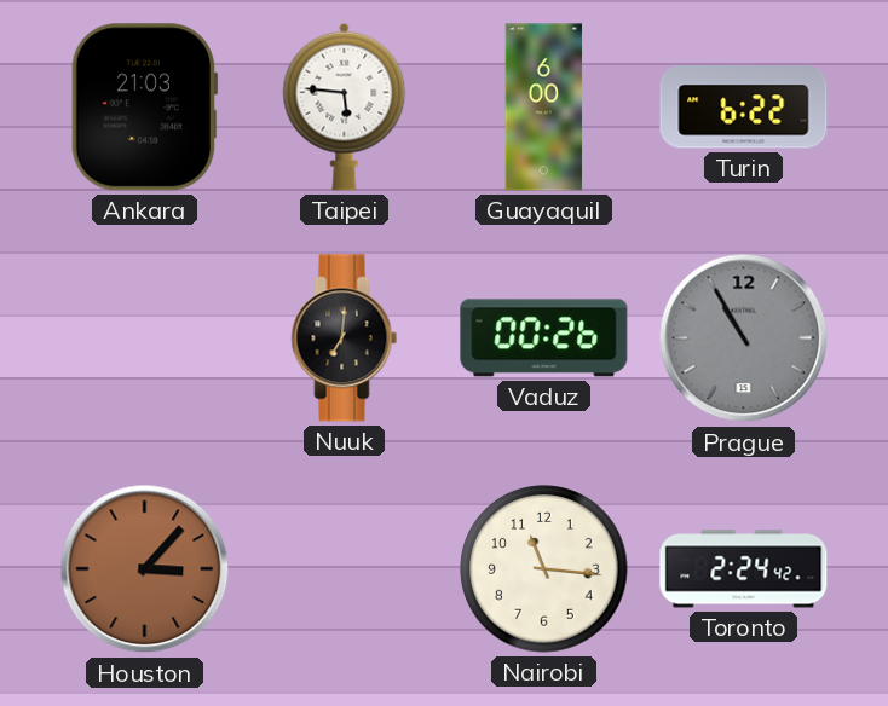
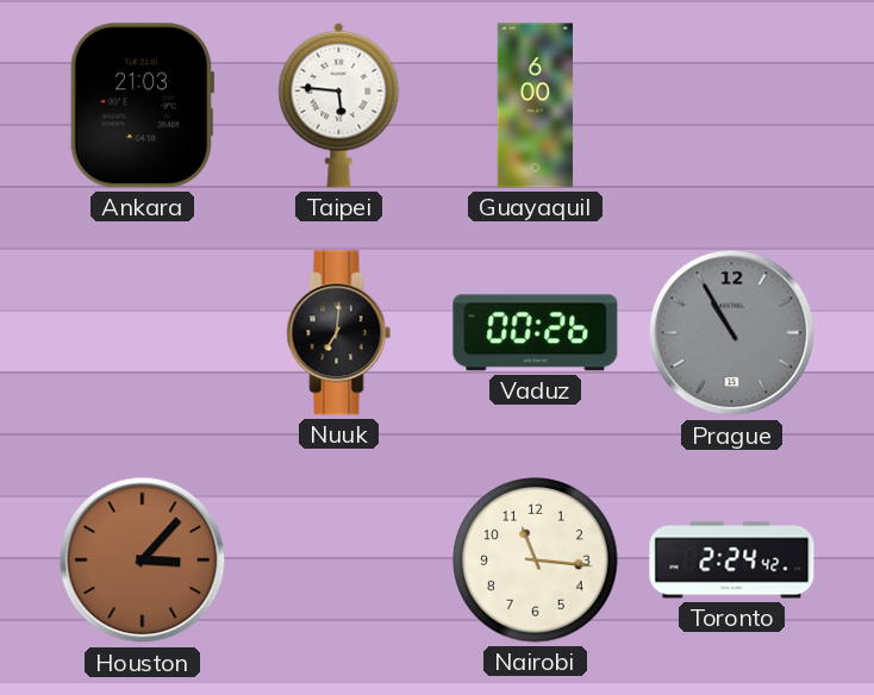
Turin: 6:22 -> none
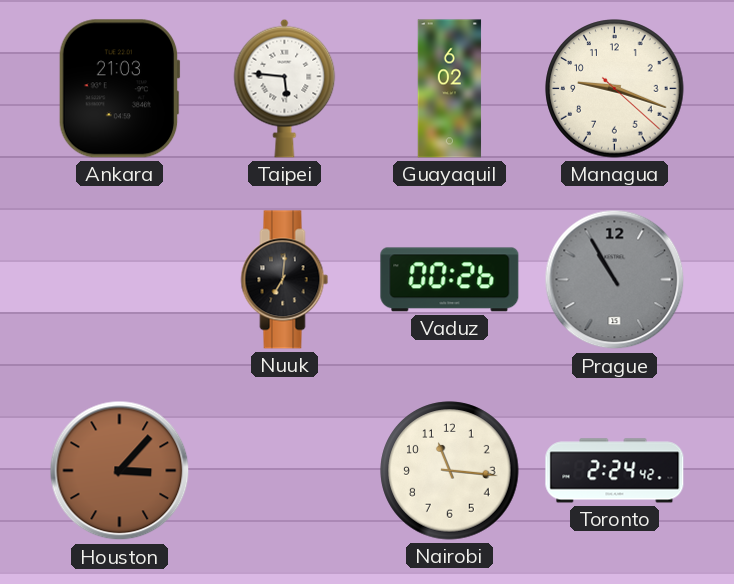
Guayaquil: 6:00 -> 6:02
Managua: none -> 9:18
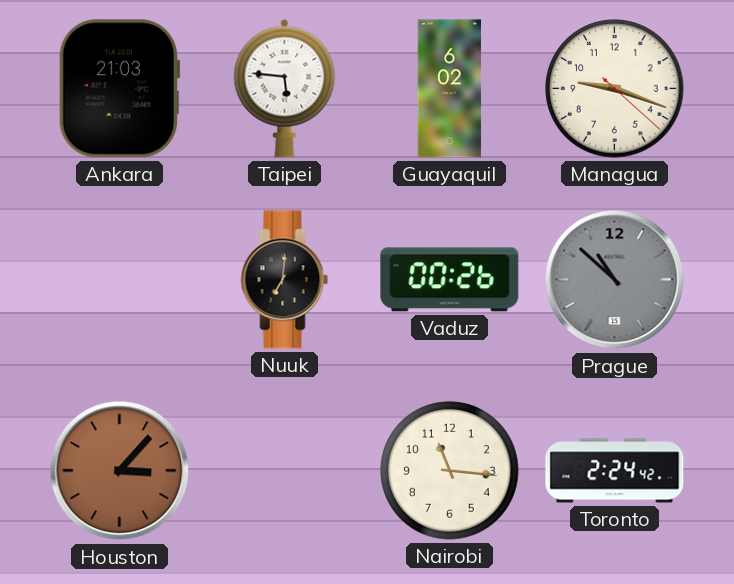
Prague: 10:55 -> 10:52
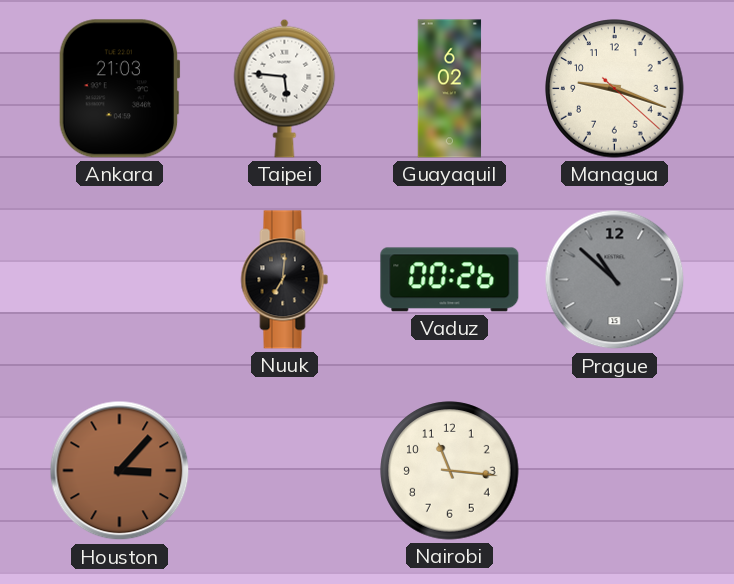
Toronto: 2:24 -> none
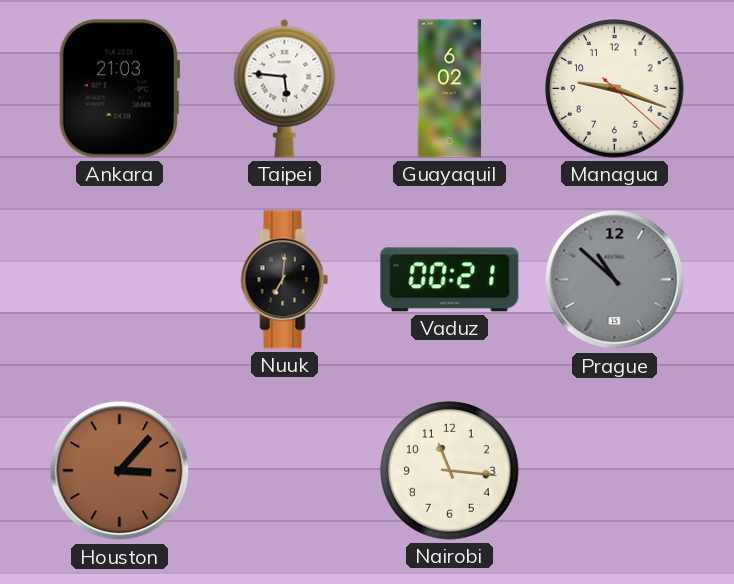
Vaduz: 00:26 -> 00:21
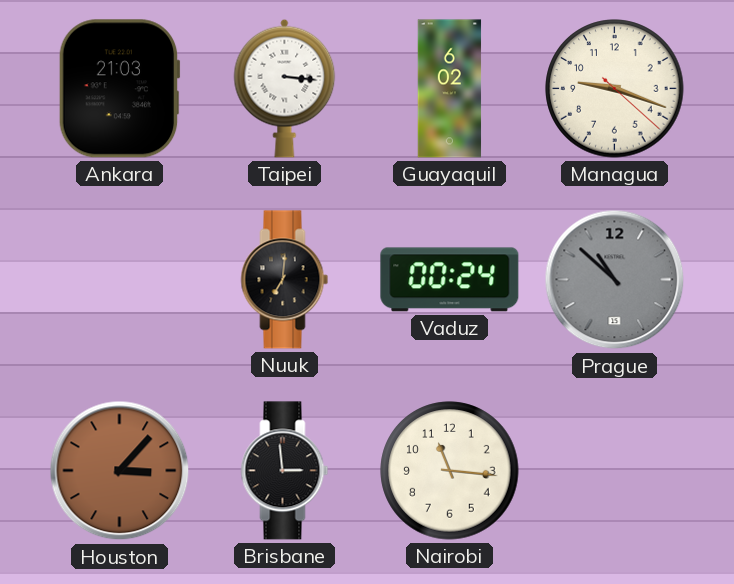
Taipei: 5:46 -> 3:16
Vaduz: 00:21 -> 00:24
Brisbane: none -> 2:59
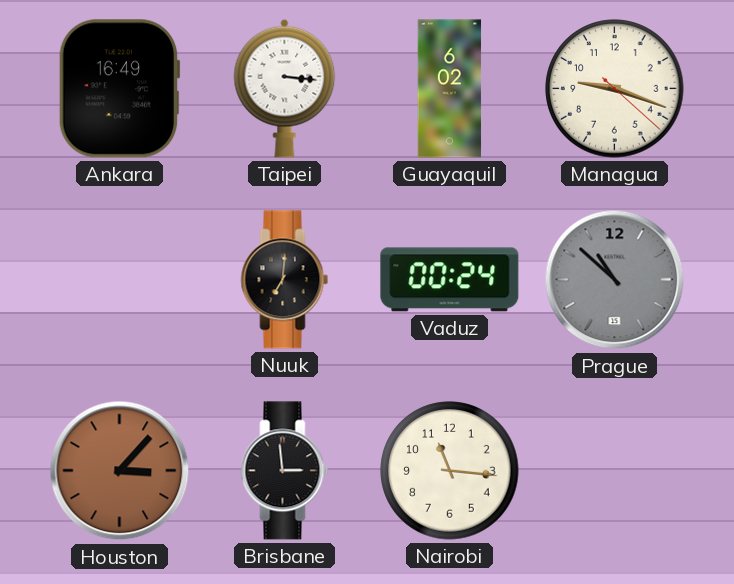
Ankara: 21:03 -> 16:49
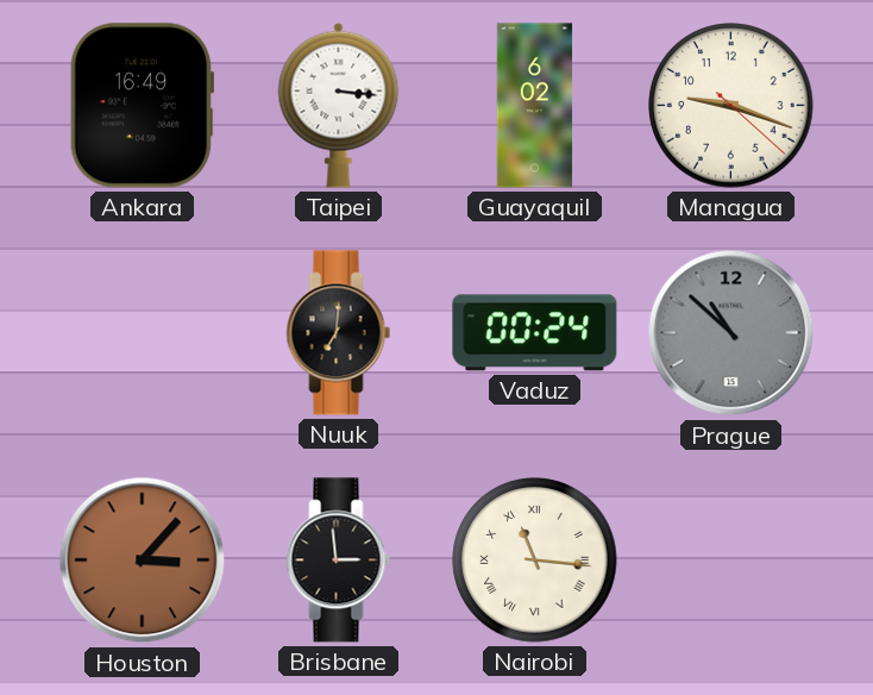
Nairobi numerals: Arabic -> Roman
